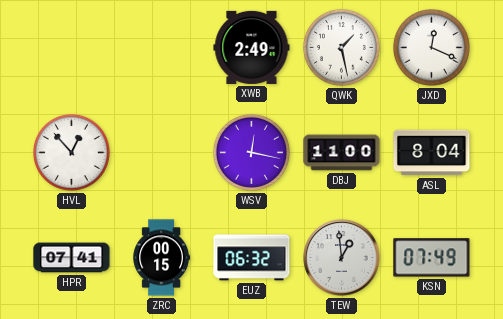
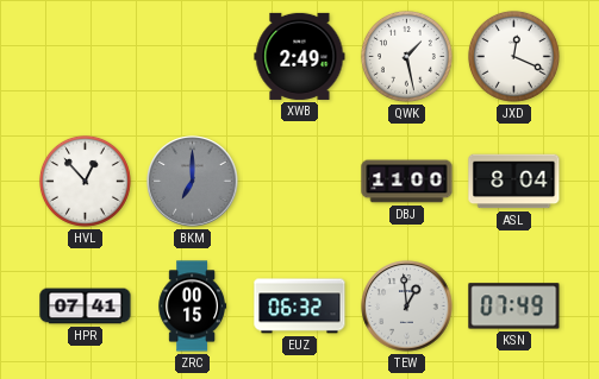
BKM: none -> 7:00
WSV: 12:17 -> none
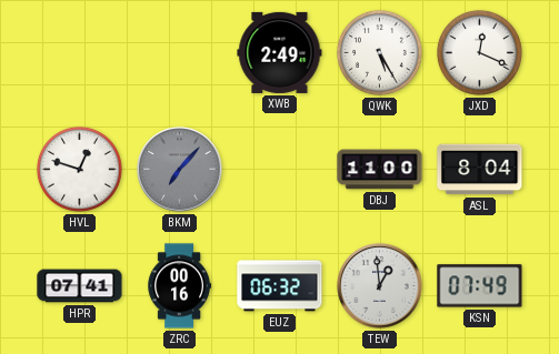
QWK: 1:28 -> 5:25
HVL: 12:53 -> 12:48
BKM: 7:00 -> 7:07
ZRC: 00:15 -> 00:16
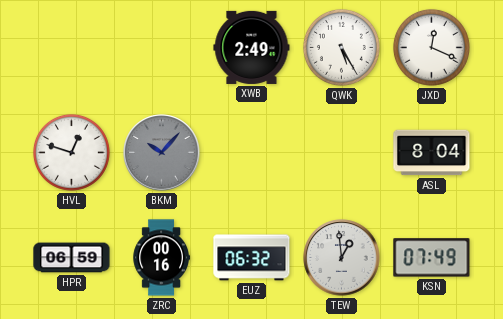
BKM: 7:07 -> 10:07
DBJ: 11:00 -> none
HPR: 07:41 -> 06:59
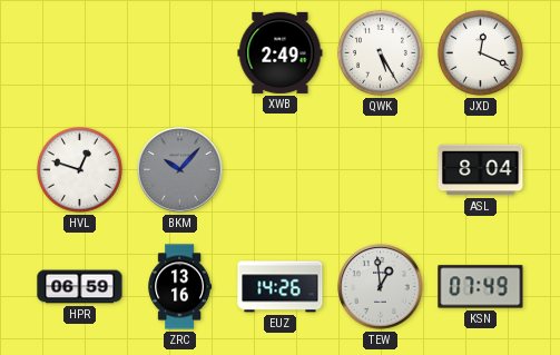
ZRC: 00:16 -> 13:16
EUZ: 06:32 -> 14:26
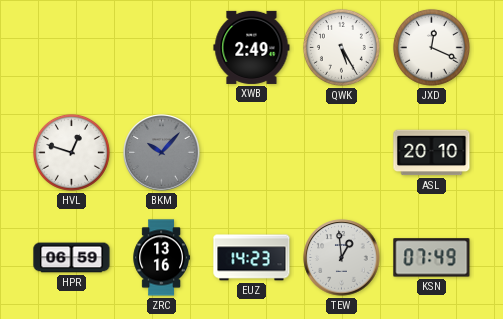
ASL: 8:04 -> 20:10
EUZ: 14:26 -> 14:23
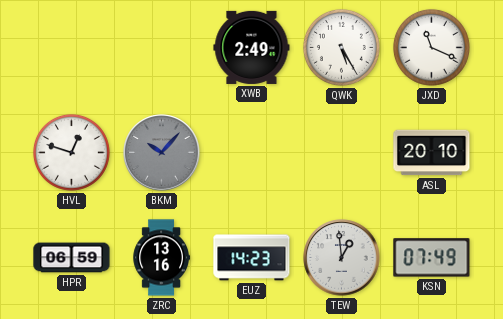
JXD: 12:19 -> 11:19
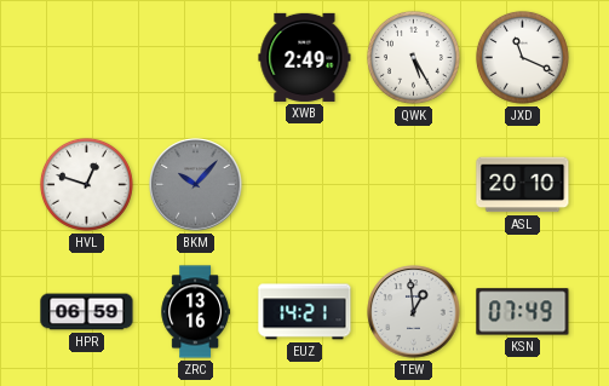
EUZ: 14:23 -> 14:21
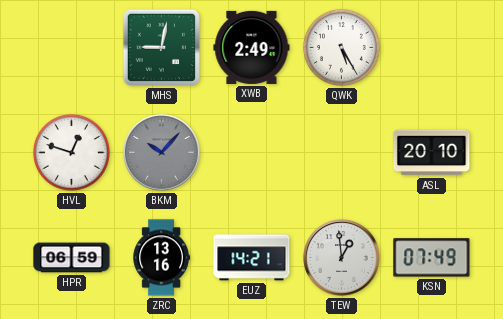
MHS: none -> 9:02
JXD: 11:19 -> none
